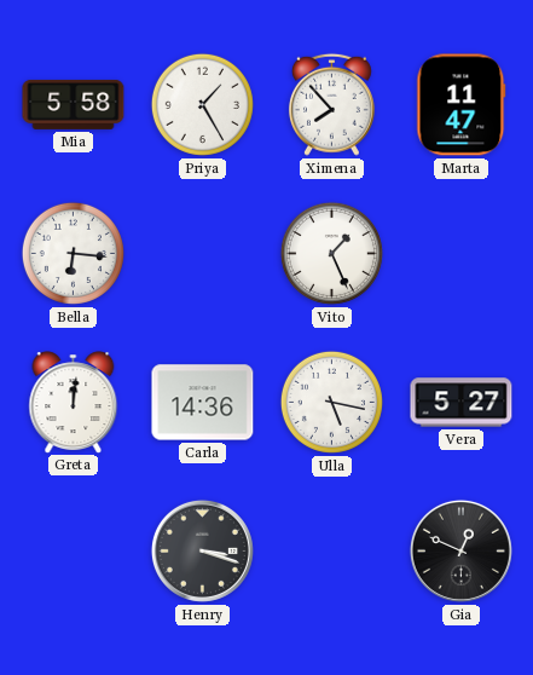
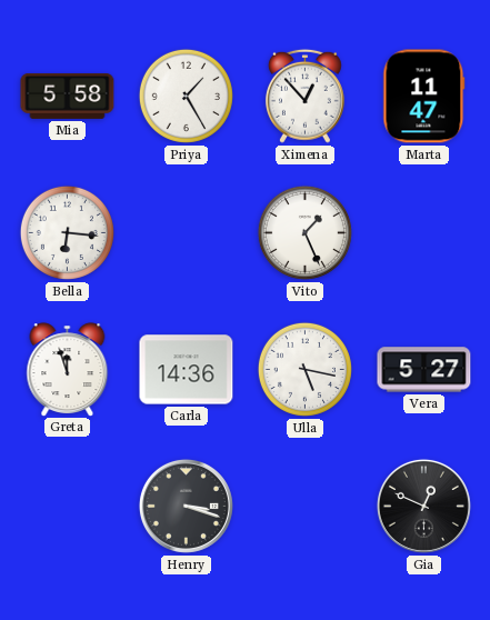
Ximena: 7:53 -> 12:53
Greta: 12:01 -> 11:57
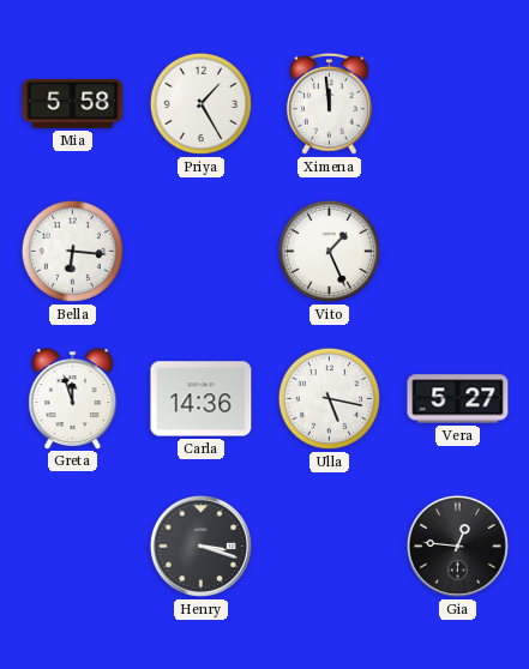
Ximena: 12:53 -> 11:59
Marta: 11:47 -> none
Gia: 12:49 -> 12:46
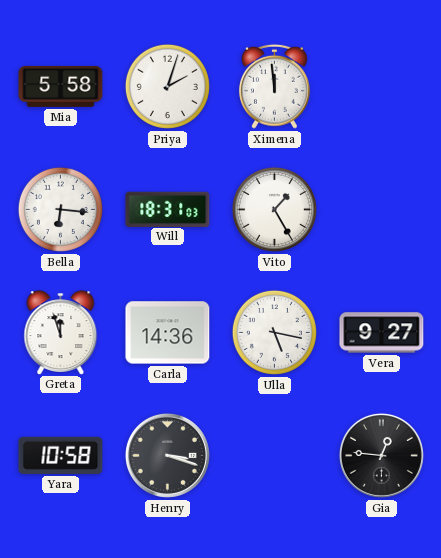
Priya: 1:25 -> 2:03
Will: none -> 18:31
Vito: 1:26 -> 1:25
Vera: 5:27 -> 9:27
Yara: none -> 10:58
